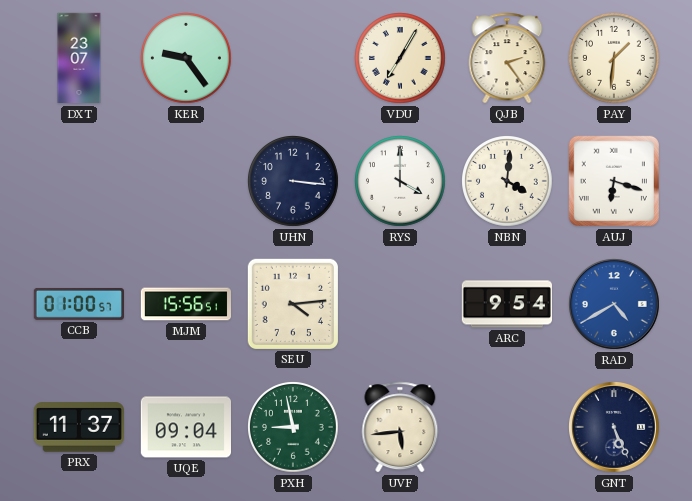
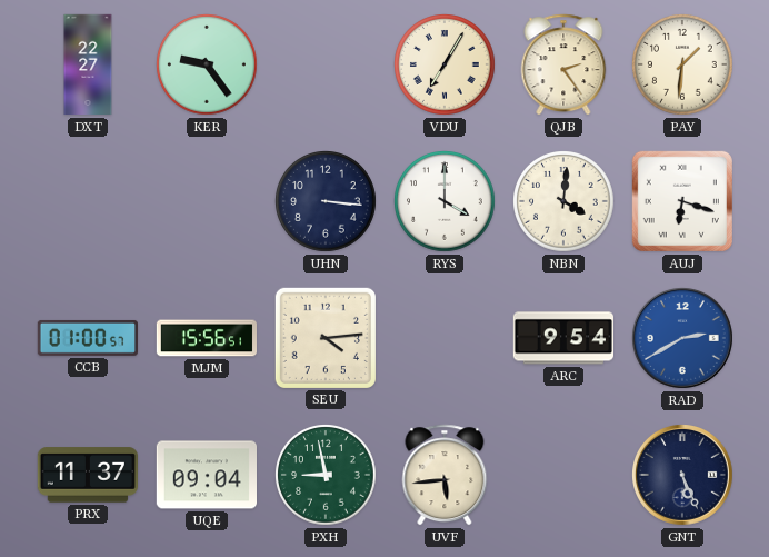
DXT: 23:07 -> 22:27
RAD: 4:40 -> 2:40
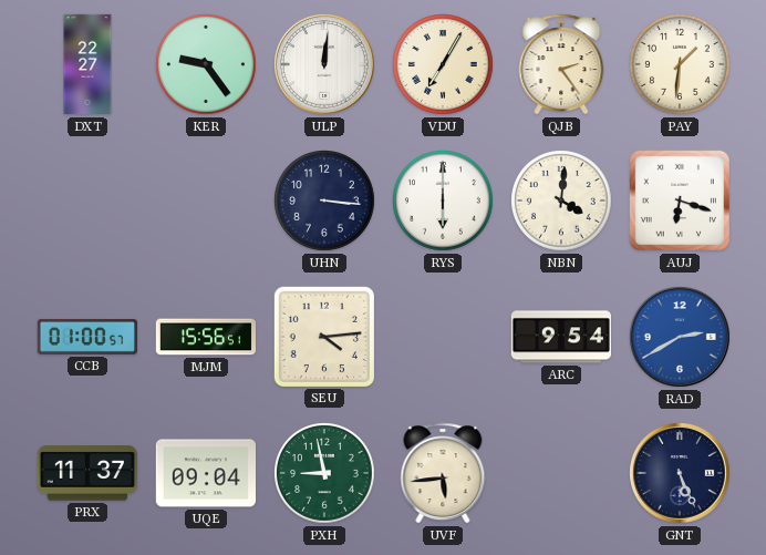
ULP: none -> 12:01
RYS: 4:00 -> 6:00
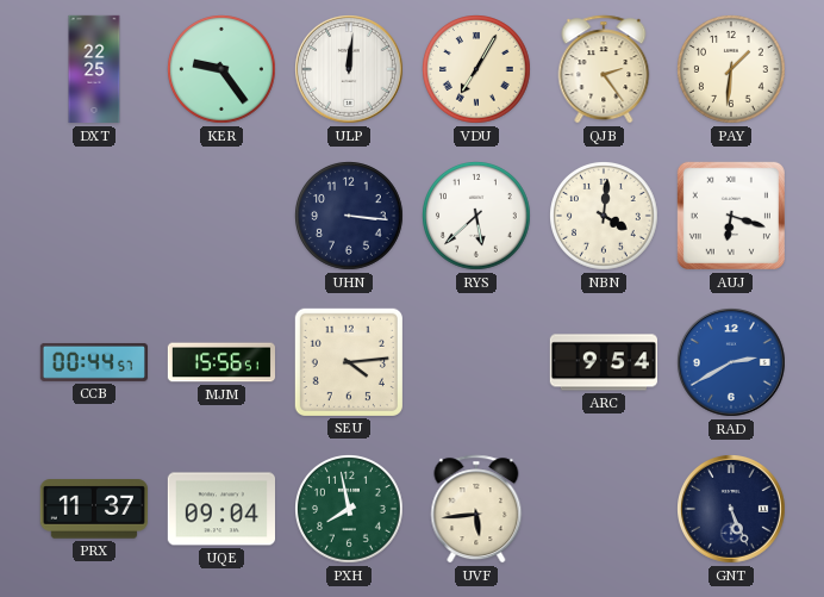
DXT: 22:27 -> 22:25
RYS: 6:00 -> 5:38
CCB: 01:00 -> 00:44
PXH: 8:58 -> 7:58
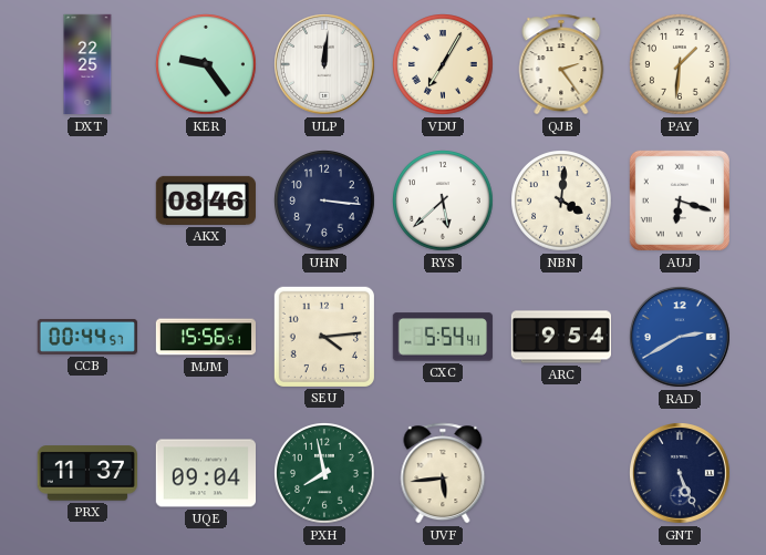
AKX: none -> 08:46
CXC: none -> 5:54
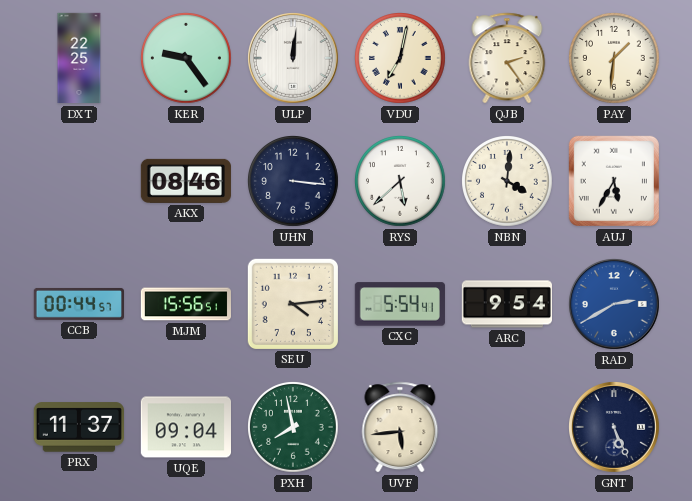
VDU: 7:05 -> 7:02
AUJ: 6:18 -> 5:35
